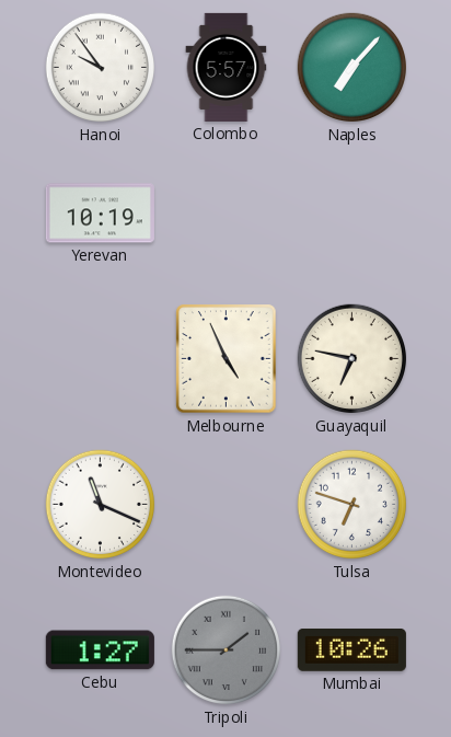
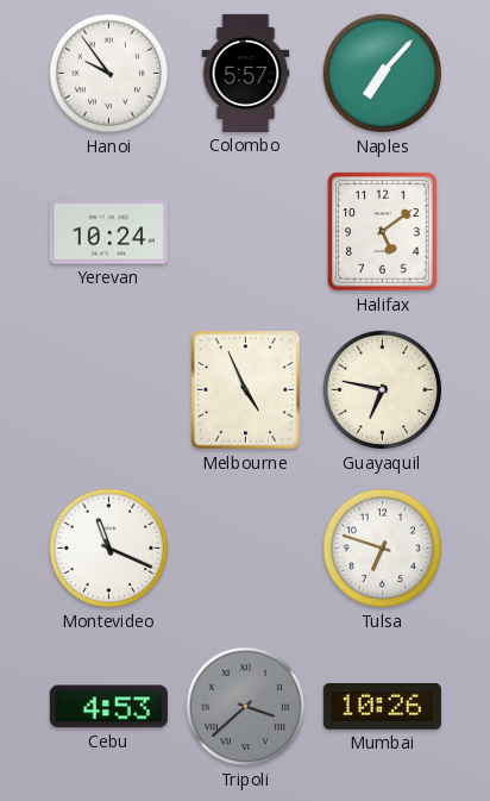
Yerevan: 10:19 -> 10:24
Halifax: none -> 5:09
Cebu: 1:27 -> 4:53
Tripoli: 1:45 -> 3:38
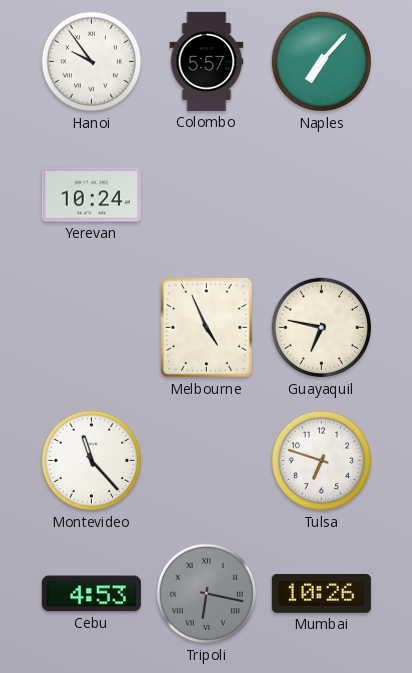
Halifax: 5:09 -> none
Montevideo: 11:19 -> 11:23
Tripoli: 3:38 -> 6:17
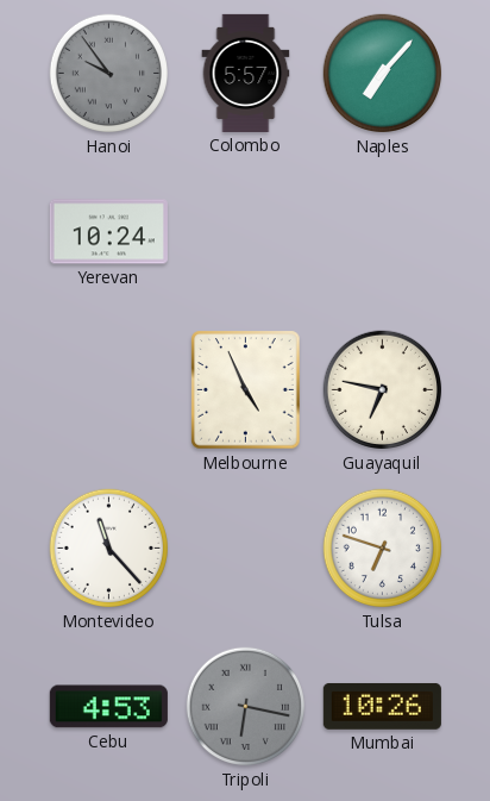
Hanoi dial: white -> grey
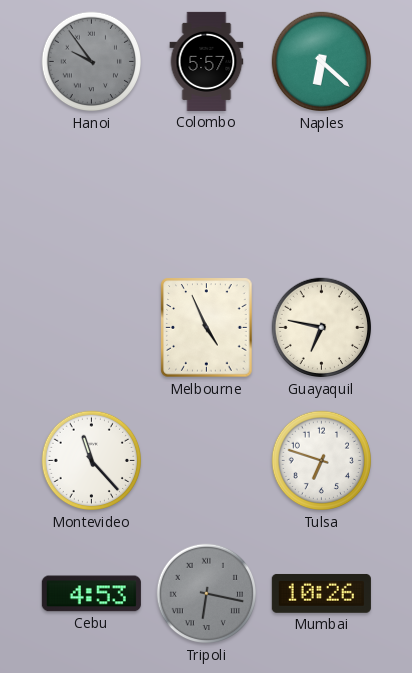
Naples: 7:07 -> 6:22
Yerevan: 10:24 -> none
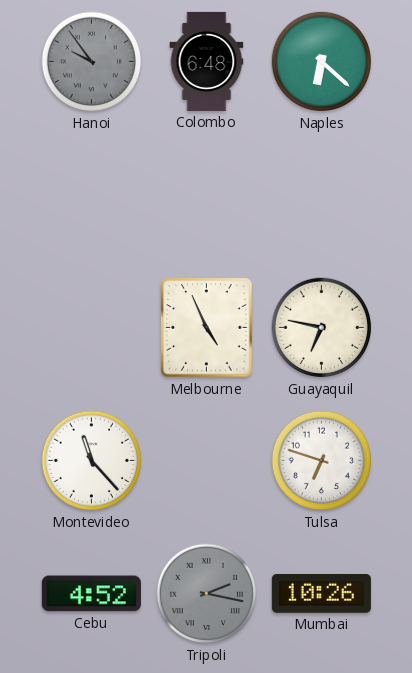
Colombo: 5:57 -> 6:48
Cebu: 4:53 -> 4:52
Tripoli: 6:17 -> 2:17
